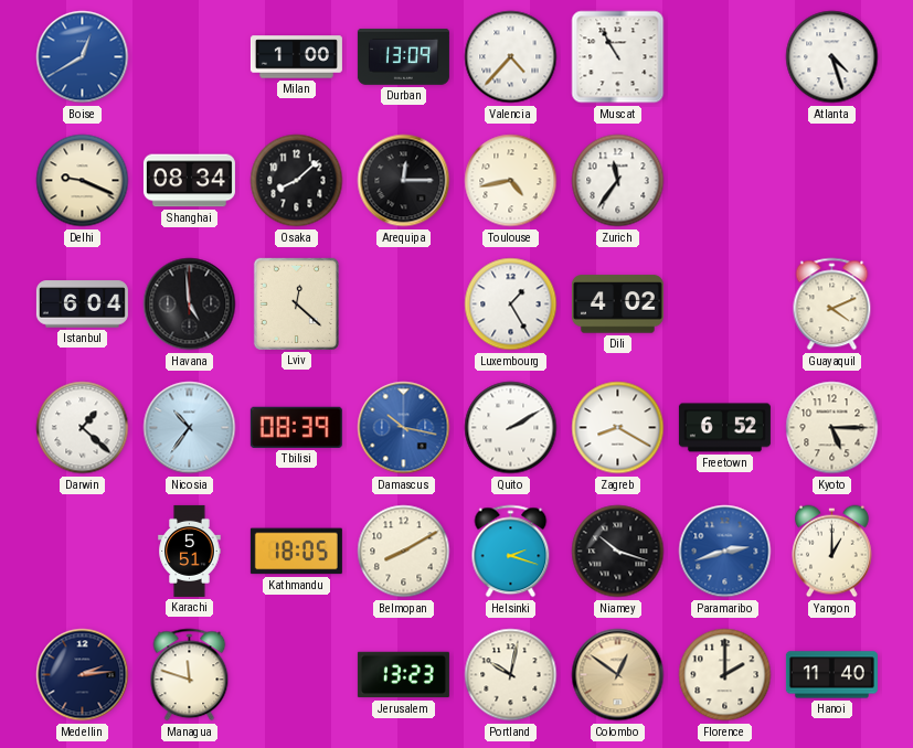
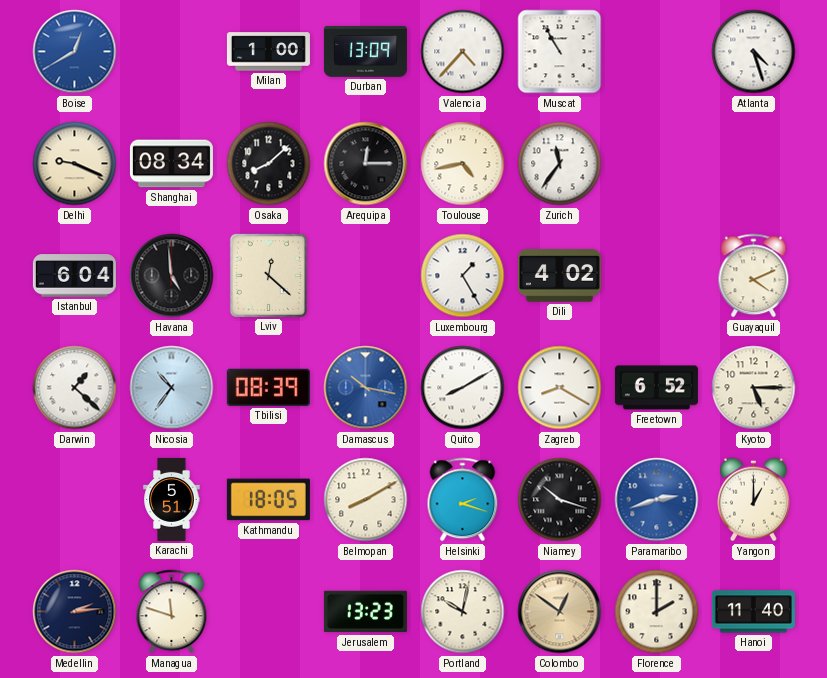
Quito: 2:10 -> 8:10
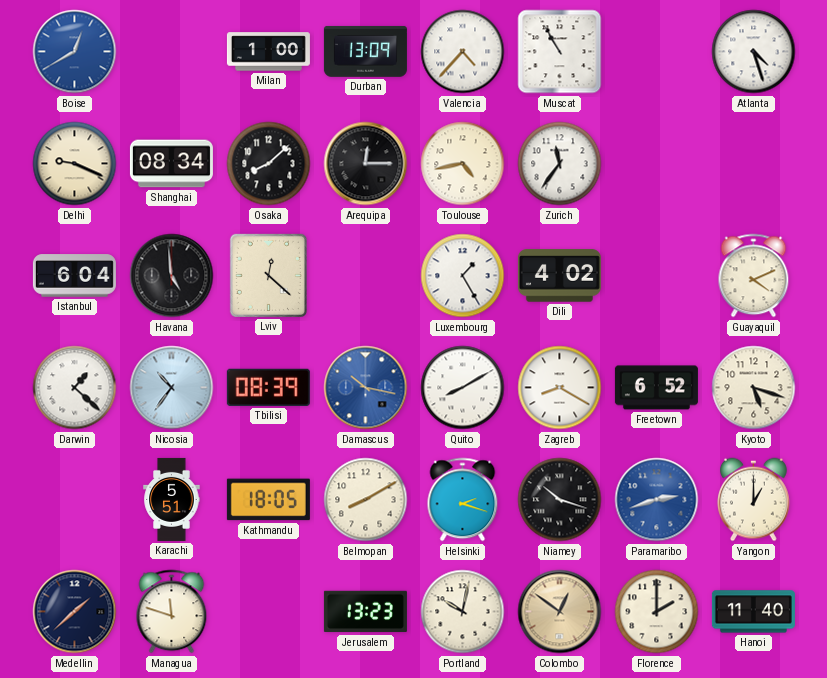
Kyoto: 5:15 -> 5:18
Medellin: 2:14 -> 1:38
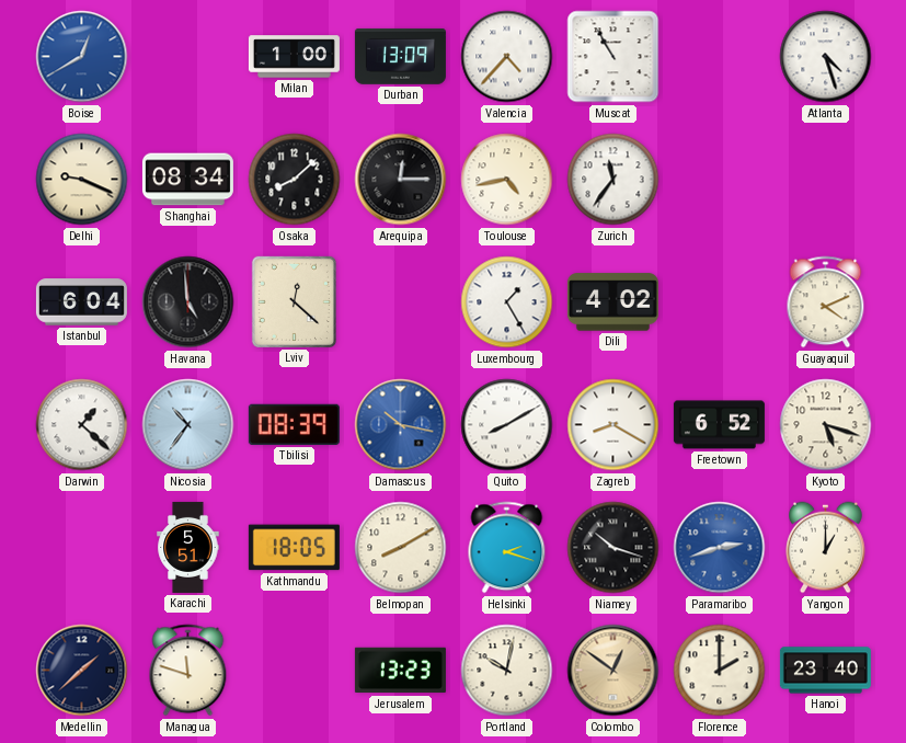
Hanoi: 11:40 -> 23:40
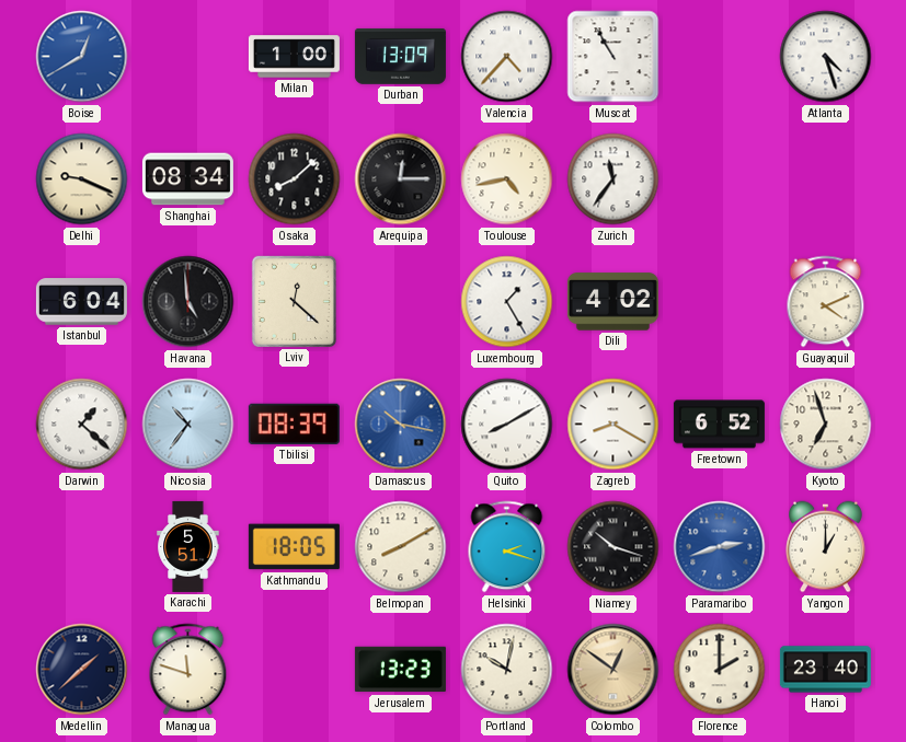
Kyoto: 5:18 -> 6:57
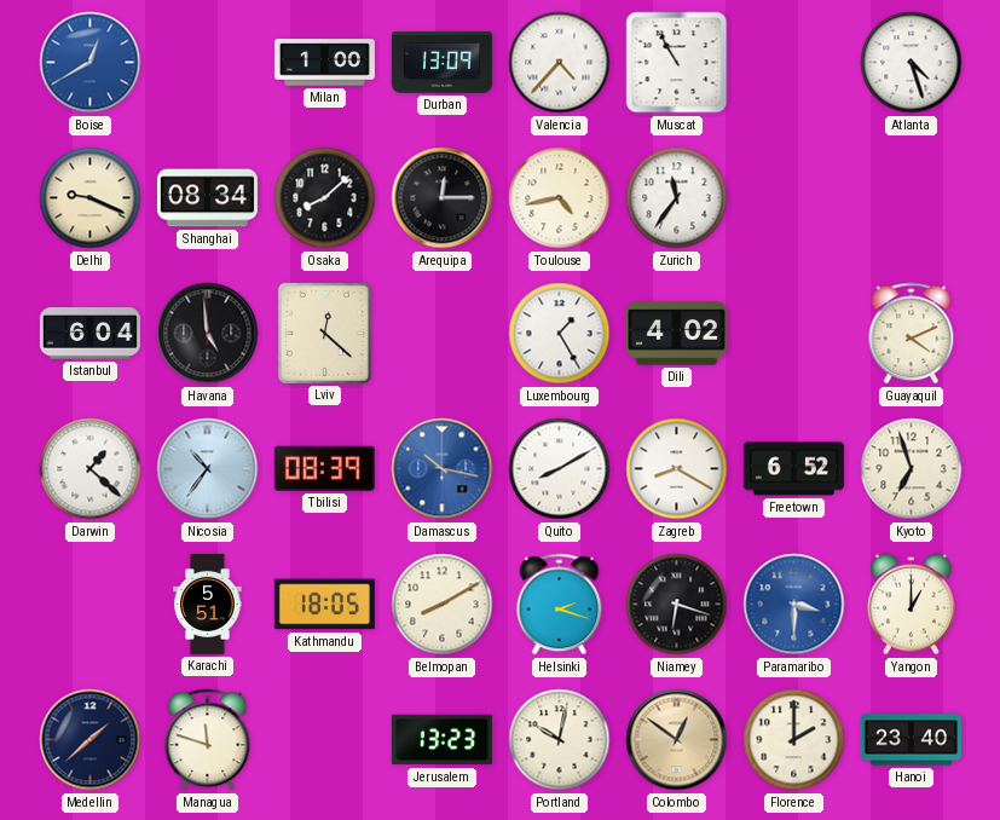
Niamey: 10:18 -> 6:18
Paramaribo: 2:42 -> 3:30
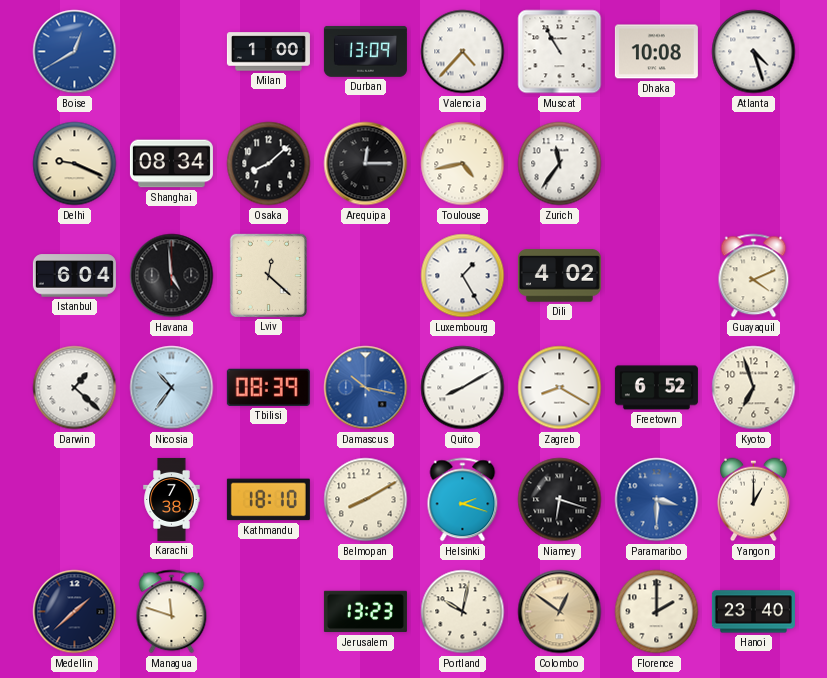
Dhaka: none -> 10:08
Karachi: 5:51 -> 7:38
Kathmandu: 18:05 -> 18:10
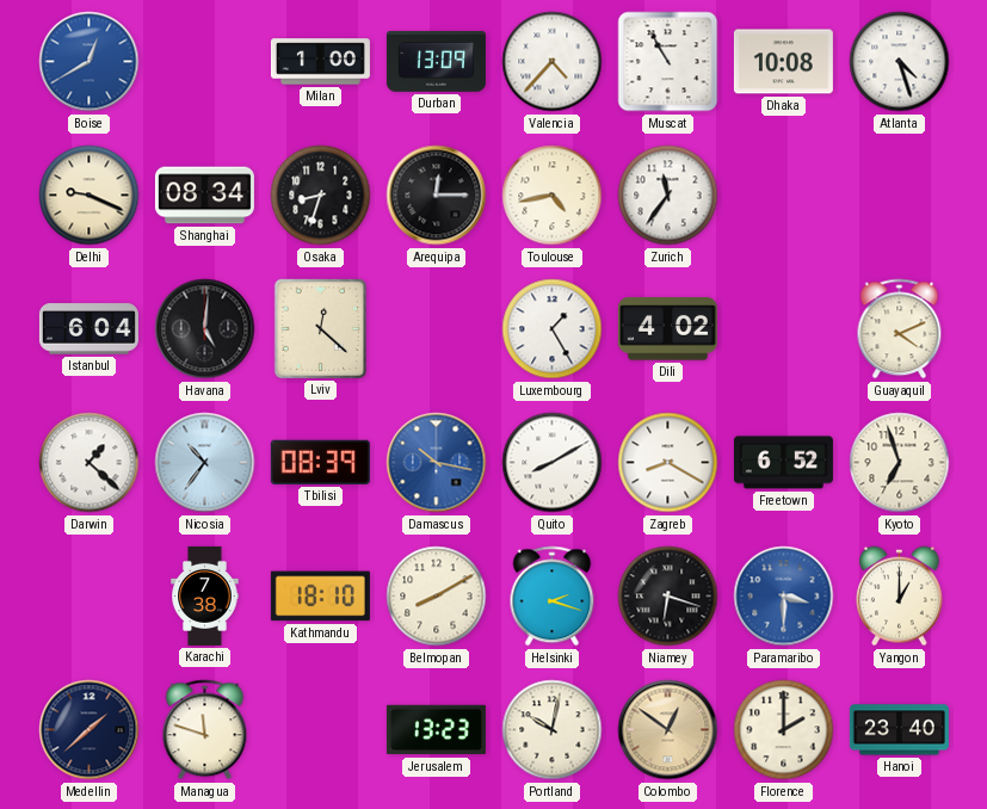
Osaka: 8:08 -> 8:33
Havana: 4:59 -> 5:01
